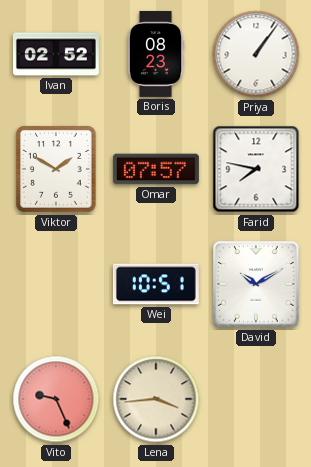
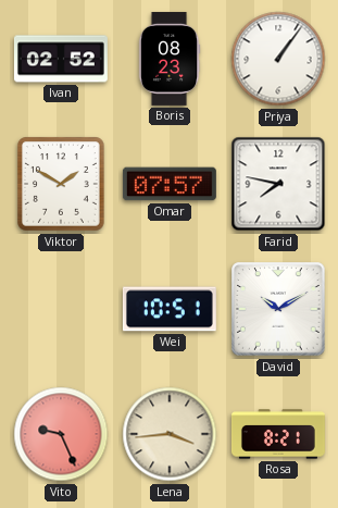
Rosa: none -> 8:21
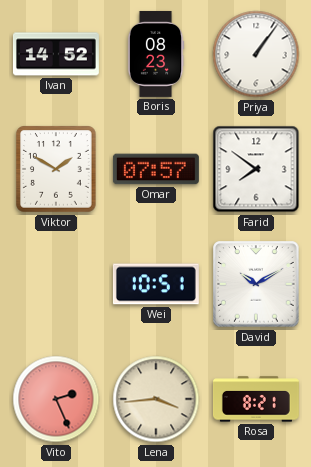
Ivan: 02:52 -> 14:52
Farid: 7:47 -> 7:51
Vito: 9:26 -> 2:26
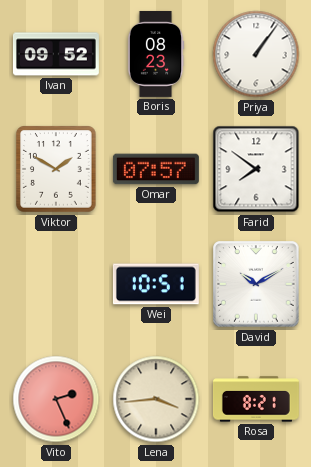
Ivan: 14:52 -> 09:52
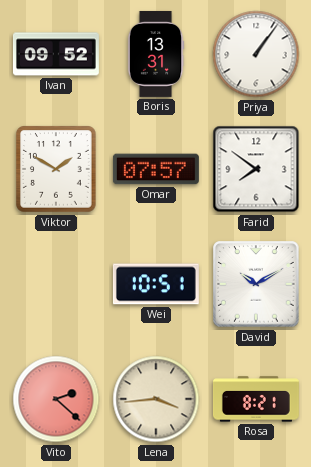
Boris: 08:23 -> 13:31
Vito: 2:26 -> 2:22
